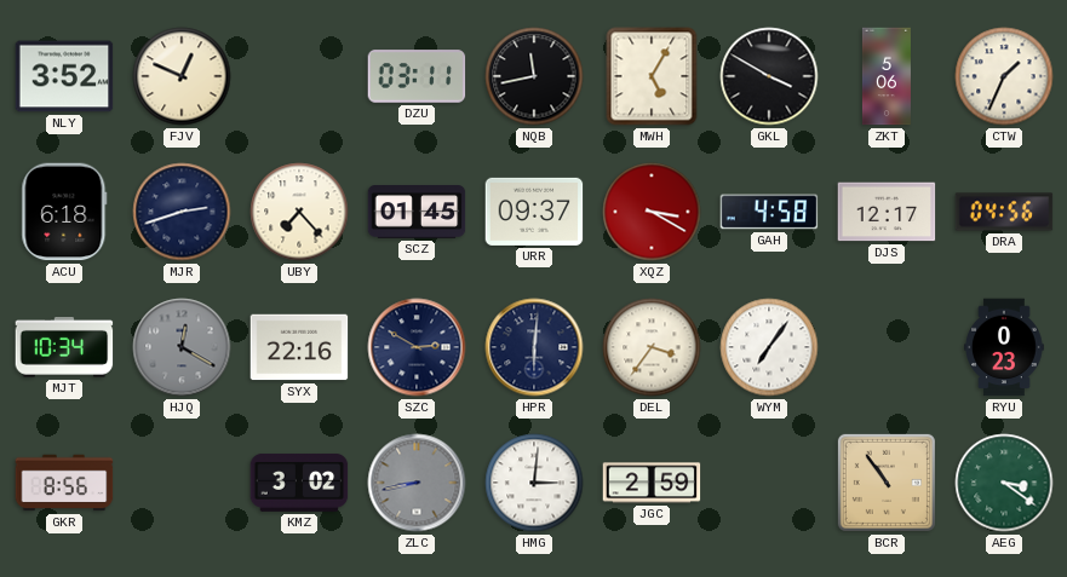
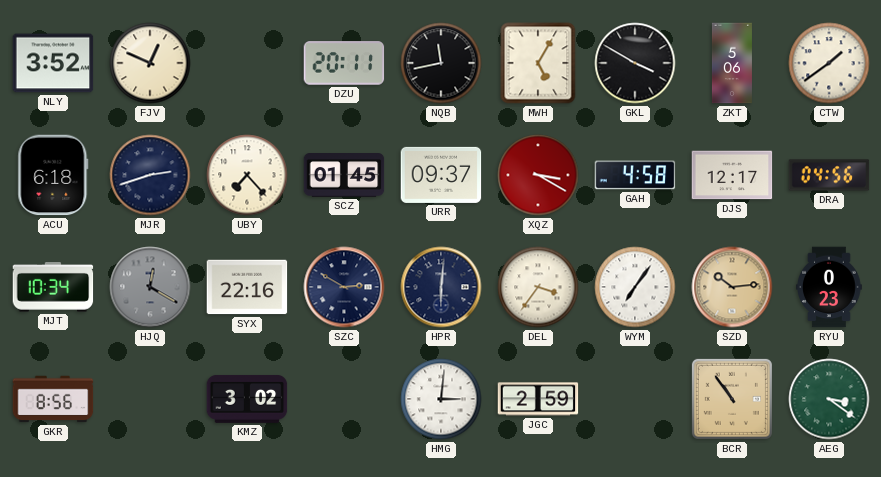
DZU: 03:11 -> 20:11
CTW: 1:34 -> 1:39
SZD: none -> 10:14
ZLC: 8:43 -> none
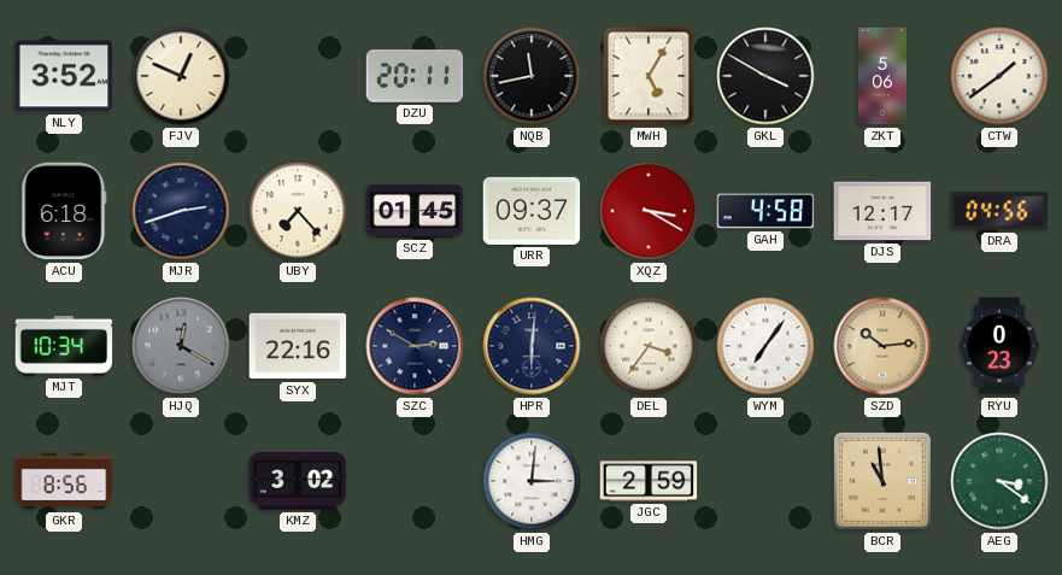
BCR: 10:54 -> 10:59
